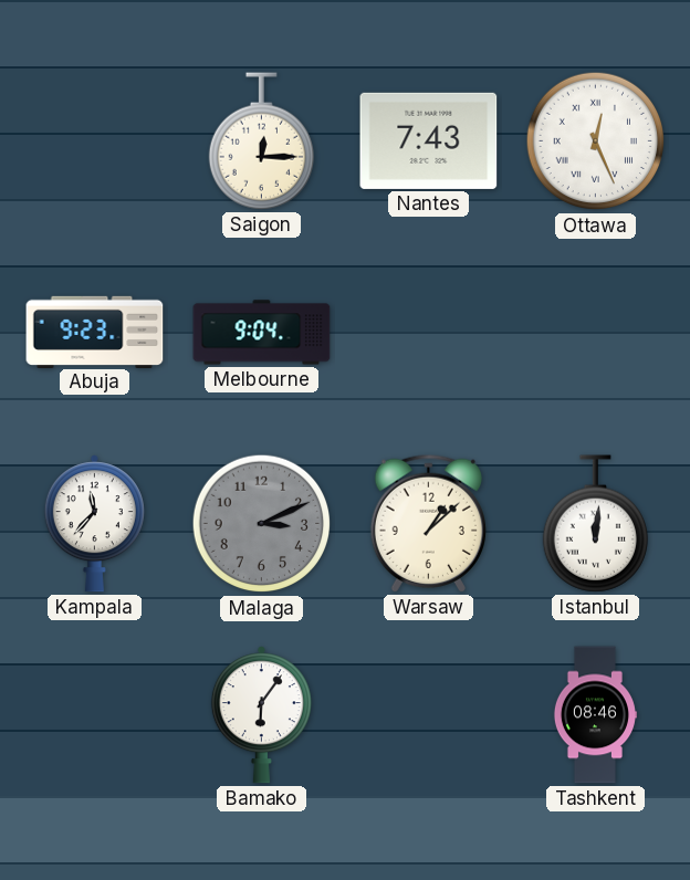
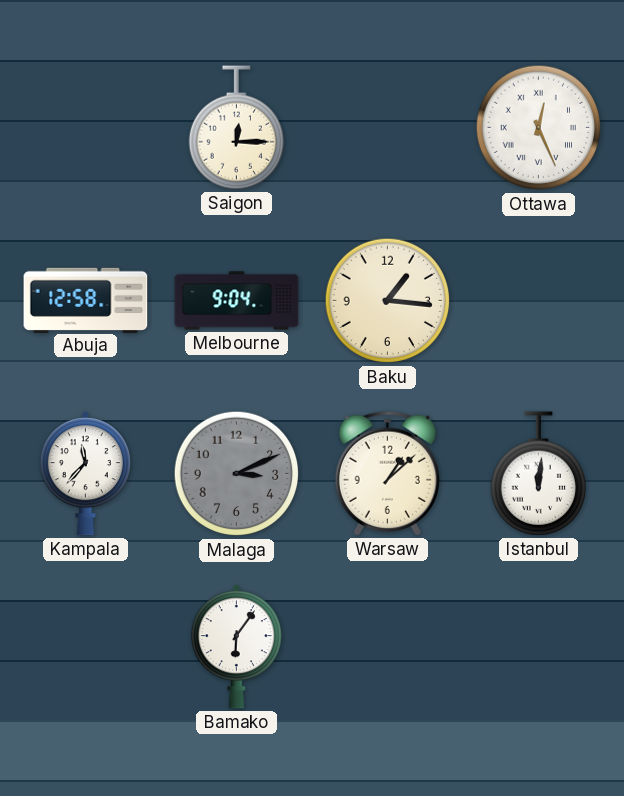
Nantes: 7:43 -> none
Abuja: 9:23 -> 12:58
Baku: none -> 1:16
Tashkent: 08:46 -> none
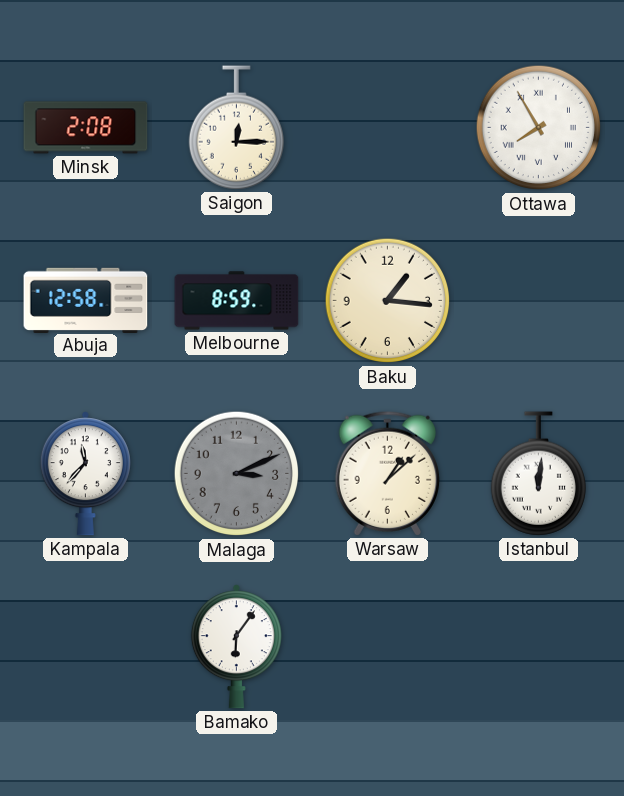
Minsk: none -> 2:08
Ottawa: 12:26 -> 7:55
Melbourne: 9:04 -> 8:59
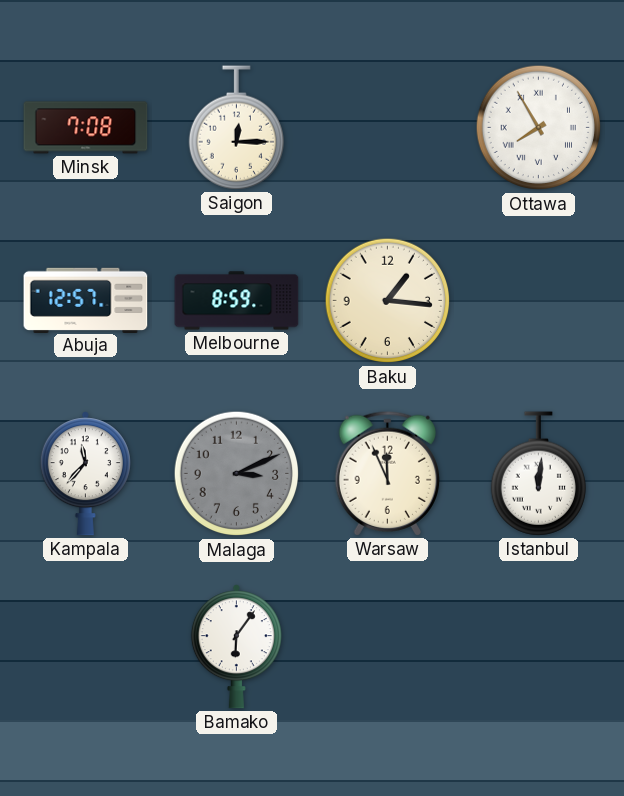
Minsk: 2:08 -> 7:08
Abuja: 12:58 -> 12:57
Warsaw: 1:08 -> 11:56
